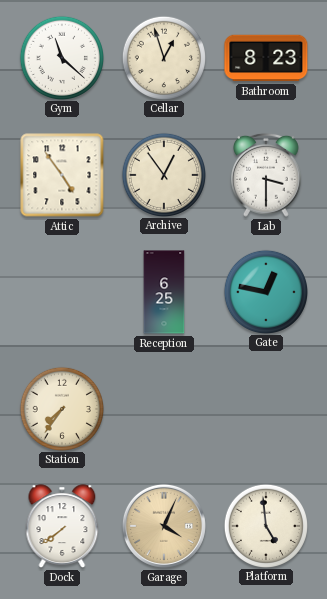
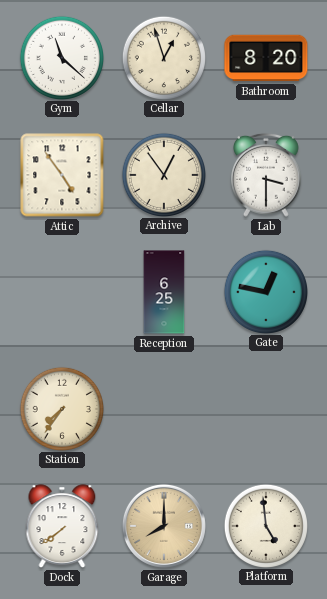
Bathroom: 8:23 -> 8:20
Garage: 4:04 -> 8:00
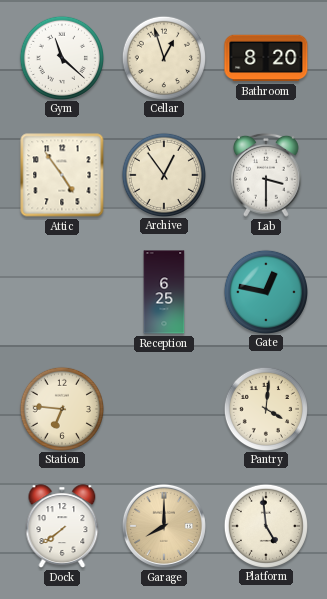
Station: 7:36 -> 6:46
Pantry: none -> 4:01
